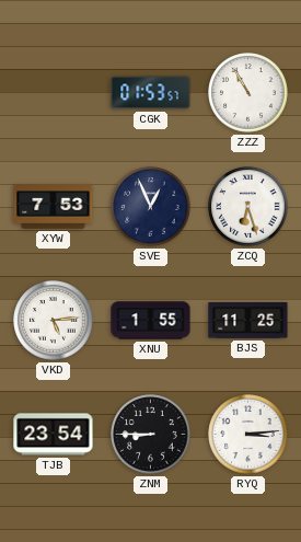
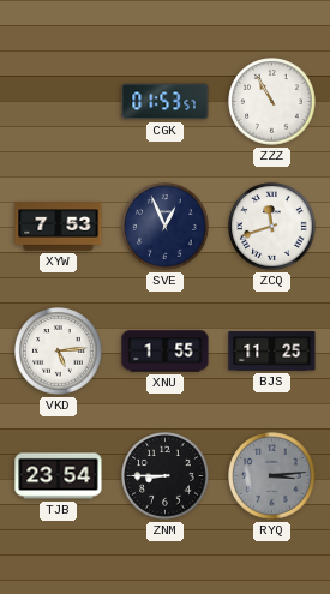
ZCQ: 6:27 -> 11:42
RYQ dial: white -> grey
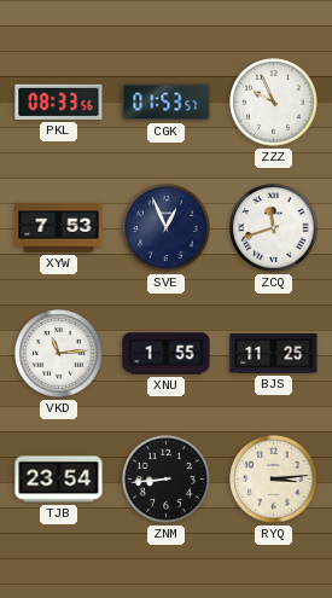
PKL: none -> 08:33
ZZZ: 10:55 -> 9:56
VKD: 5:14 -> 11:14
ZNM: 8:45 -> 8:44
RYQ dial: grey -> cream
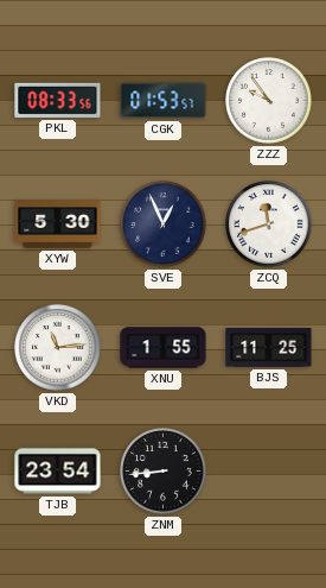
ZZZ: 9:56 -> 9:54
XYW: 7:53 -> 5:30
RYQ: 3:14 -> none
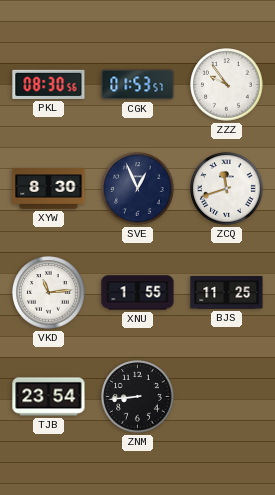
PKL: 08:33 -> 08:30
XYW: 5:30 -> 8:30
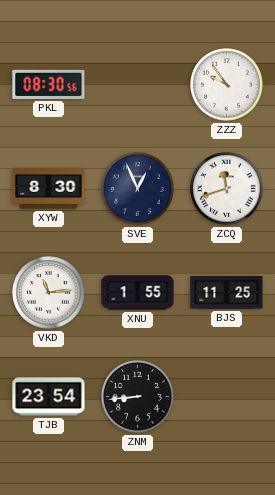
CGK: 01:53 -> none
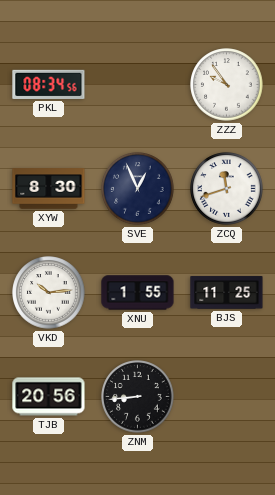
PKL: 08:30 -> 08:34
VKD: 11:14 -> 10:14
TJB: 23:54 -> 20:56
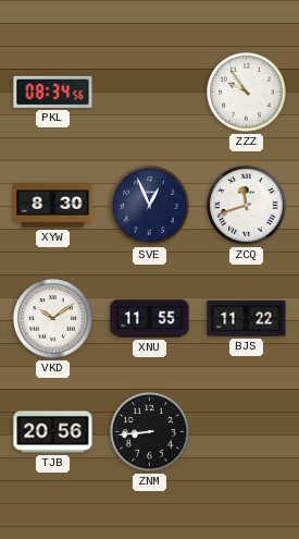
VKD: 10:14 -> 10:09
XNU: 1:55 -> 11:55
BJS: 11:25 -> 11:22
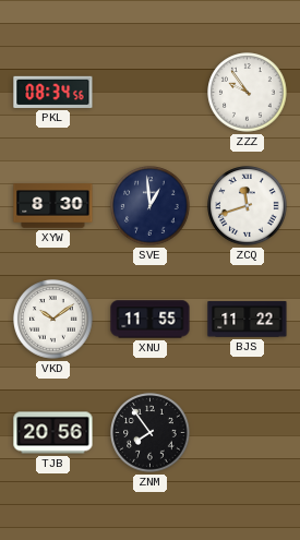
SVE: 12:56 -> 12:59
ZNM: 8:44 -> 7:54
